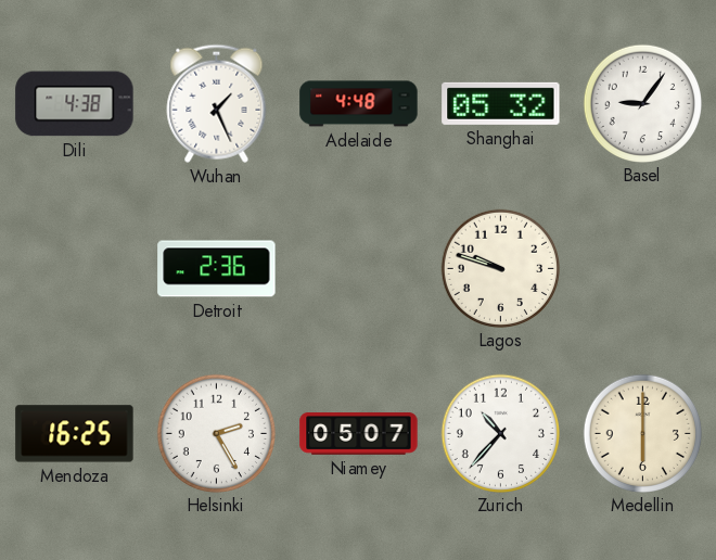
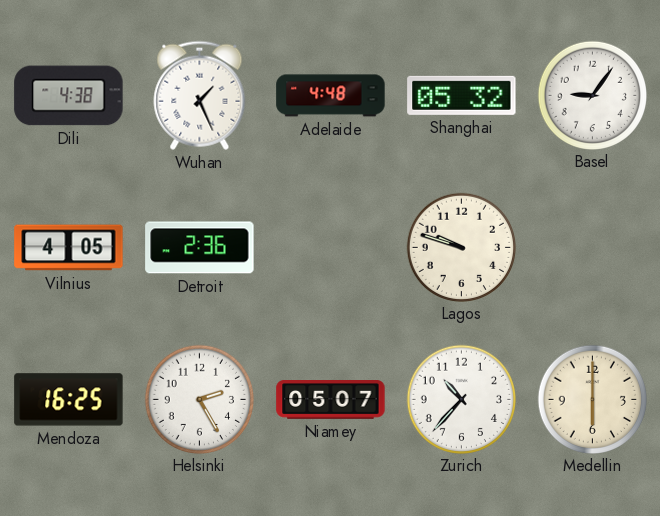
Vilnius: none -> 4:05
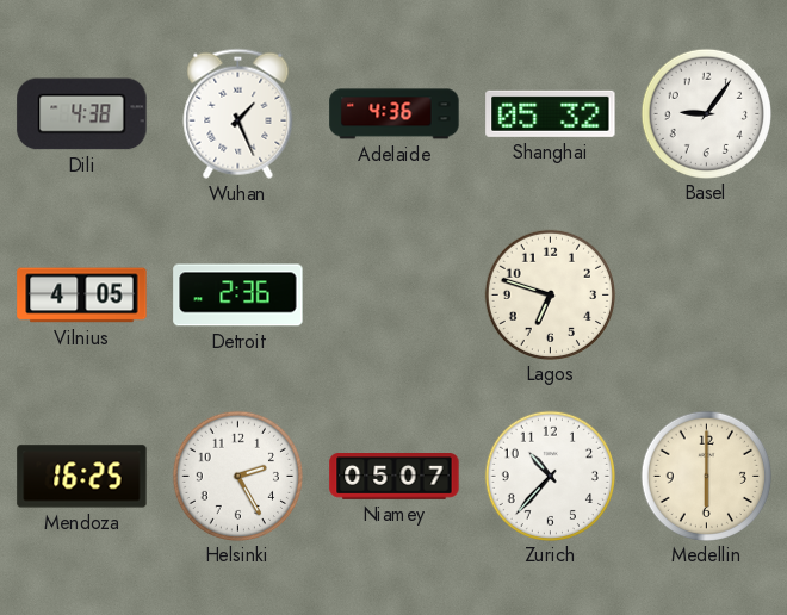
Adelaide: 4:48 -> 4:36
Lagos: 9:48 -> 6:48
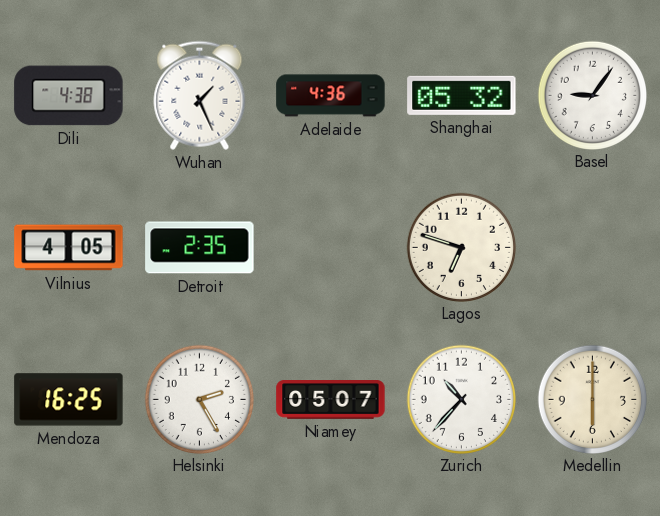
Detroit: 2:36 -> 2:35
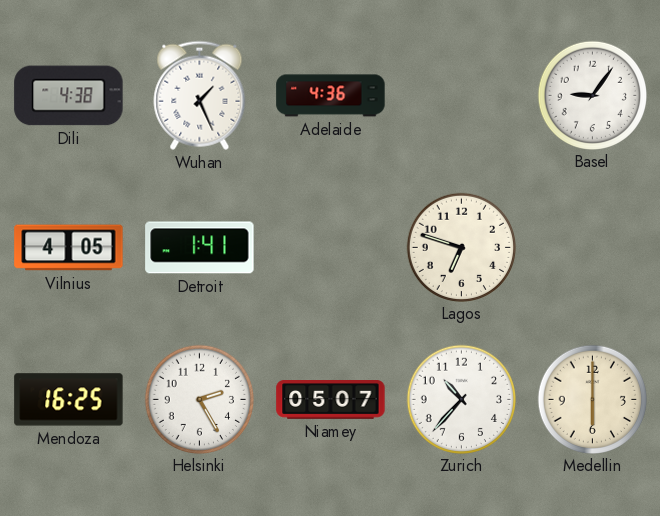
Shanghai: 05:32 -> none
Detroit: 2:35 -> 1:41
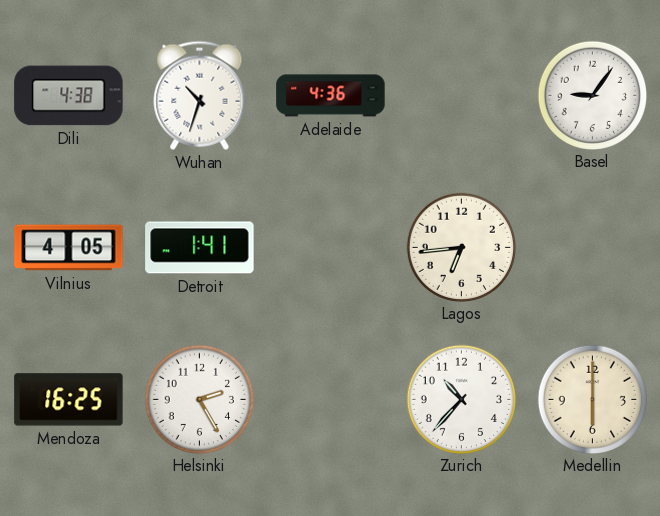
Wuhan: 1:26 -> 10:33
Lagos: 6:48 -> 6:44
Niamey: 05:07 -> none
